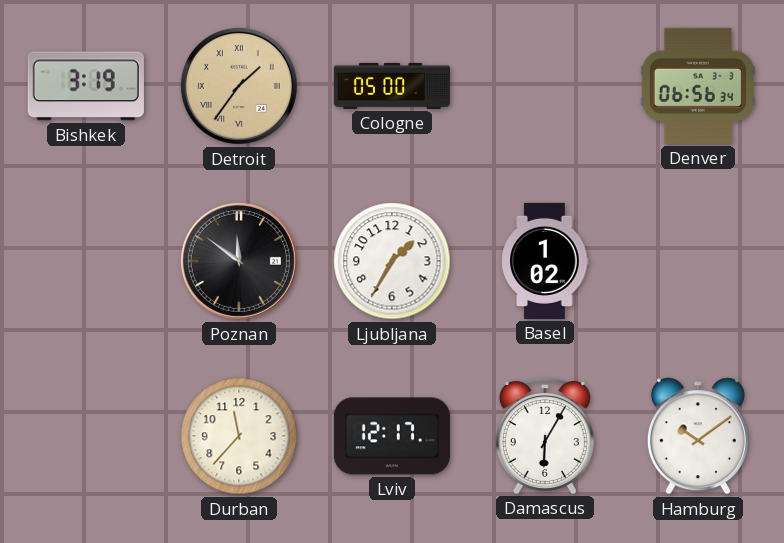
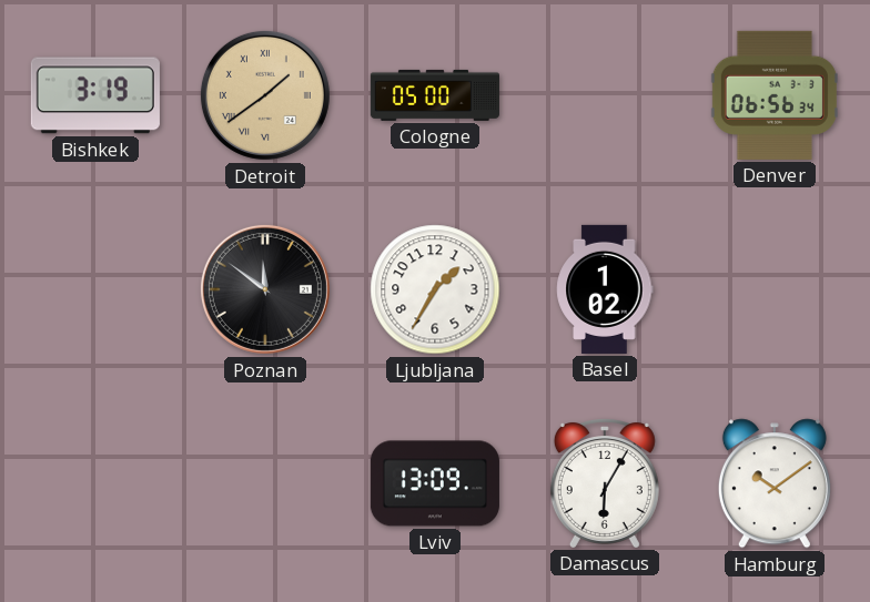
Detroit: 1:36 -> 1:39
Durban: 11:37 -> none
Lviv: 12:17 -> 13:09
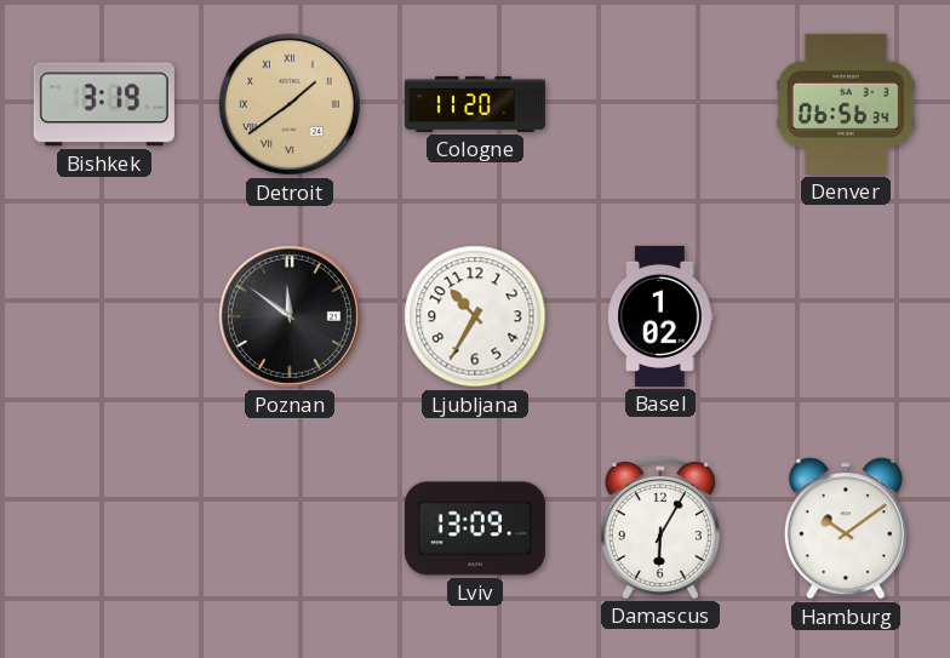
Cologne: 05:00 -> 11:20
Ljubljana: 1:35 -> 10:35
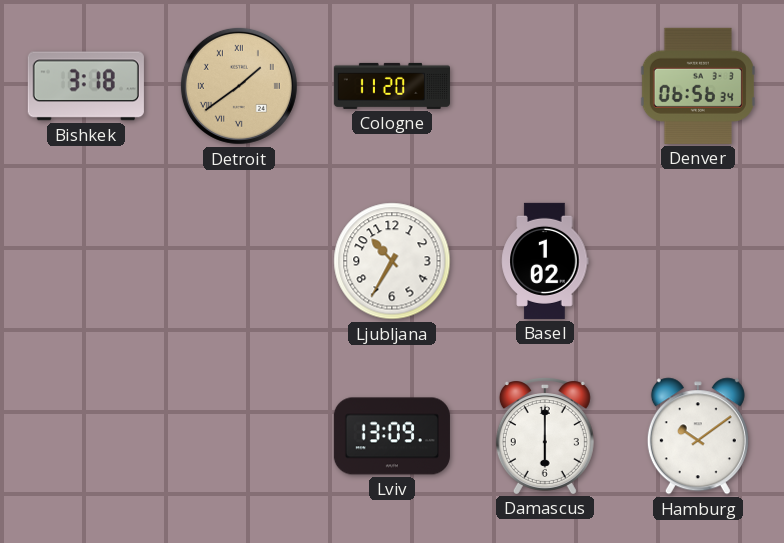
Bishkek: 3:19 -> 3:18
Poznan: 11:51 -> none
Damascus: 6:05 -> 6:00
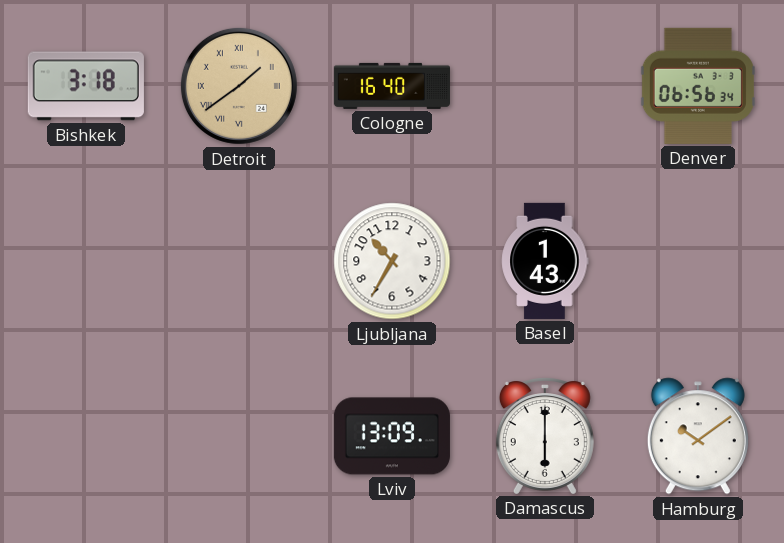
Cologne: 11:20 -> 16:40
Basel: 1:02 -> 1:43
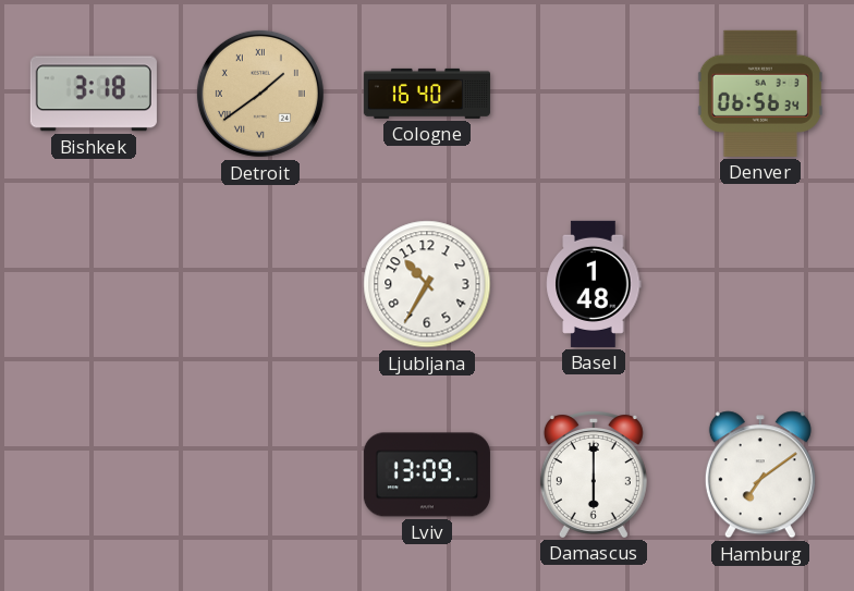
Basel: 1:43 -> 1:48
Hamburg: 10:09 -> 7:09
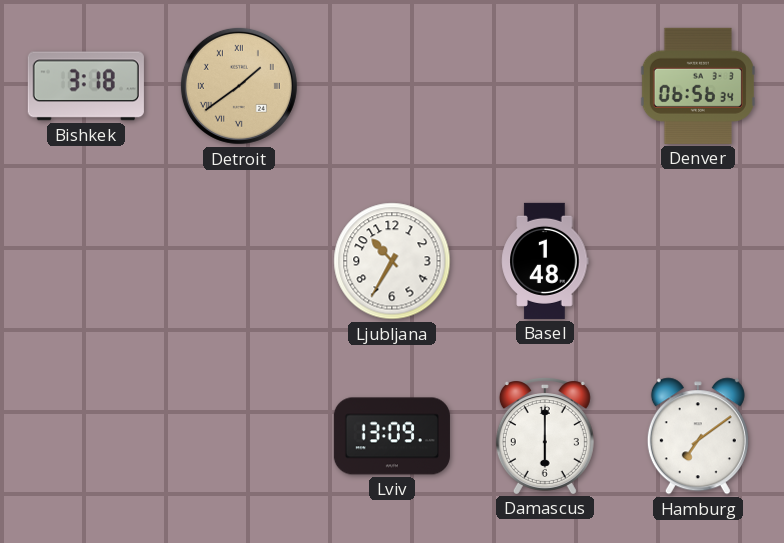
Cologne: 16:40 -> none
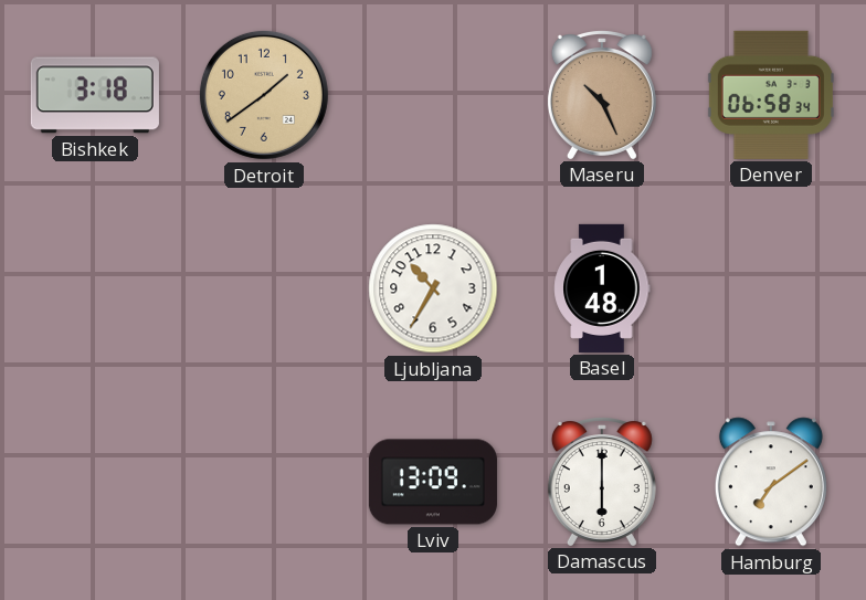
Detroit numerals: Roman -> Arabic
Maseru: none -> 10:26
Denver: 06:56 -> 06:58
